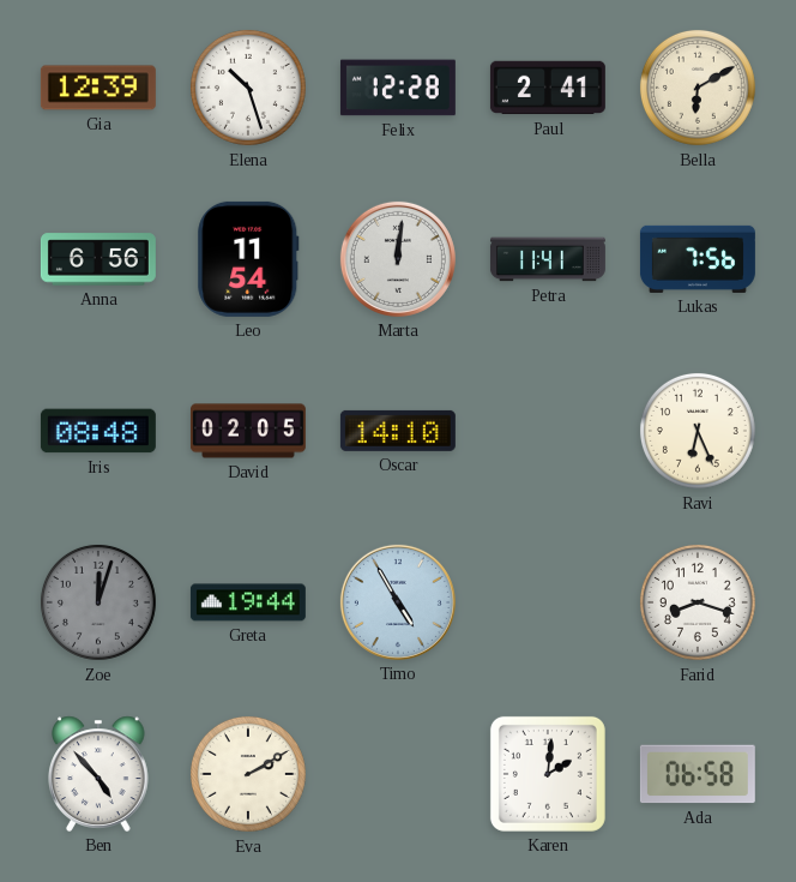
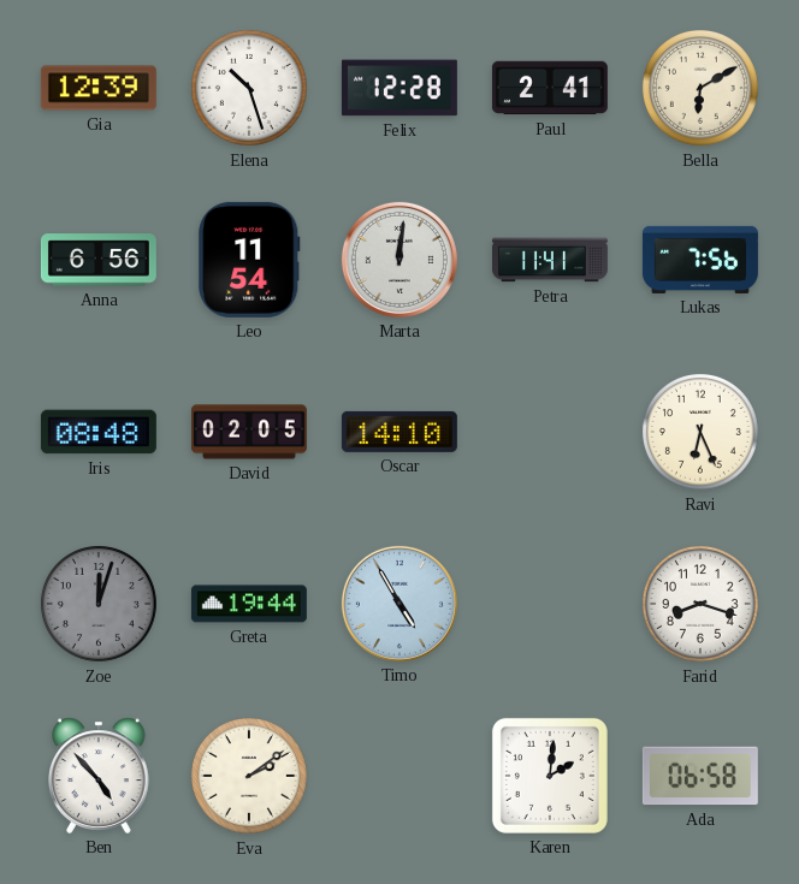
Eva: 2:10 -> 2:09
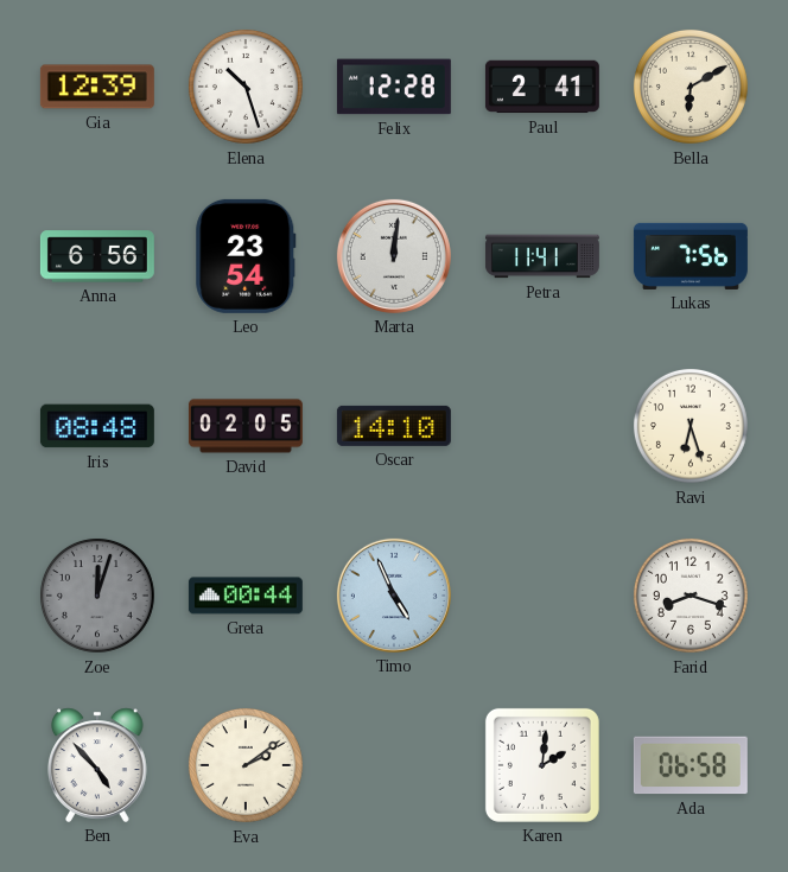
Leo: 11:54 -> 23:54
Ravi: 6:26 -> 6:27
Greta: 19:44 -> 00:44
Timo: 4:55 -> 4:56
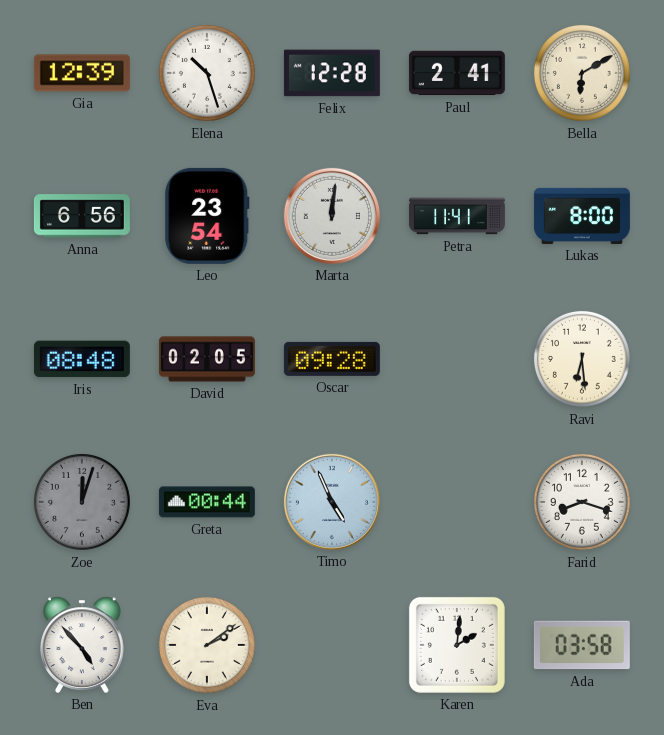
Lukas: 7:56 -> 8:00
Oscar: 14:10 -> 09:28
Ravi: 6:27 -> 6:29
Ada: 06:58 -> 03:58
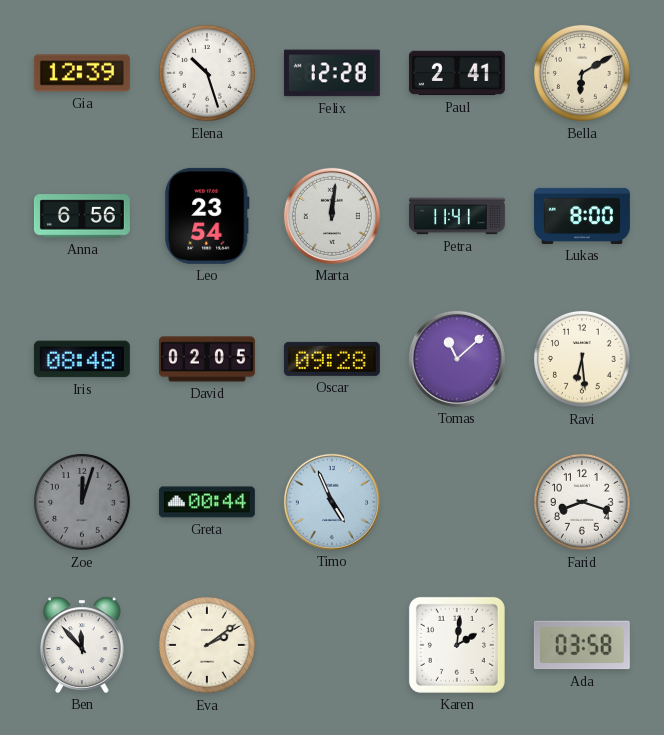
Tomas: none -> 11:08
Ben: 4:53 -> 11:53
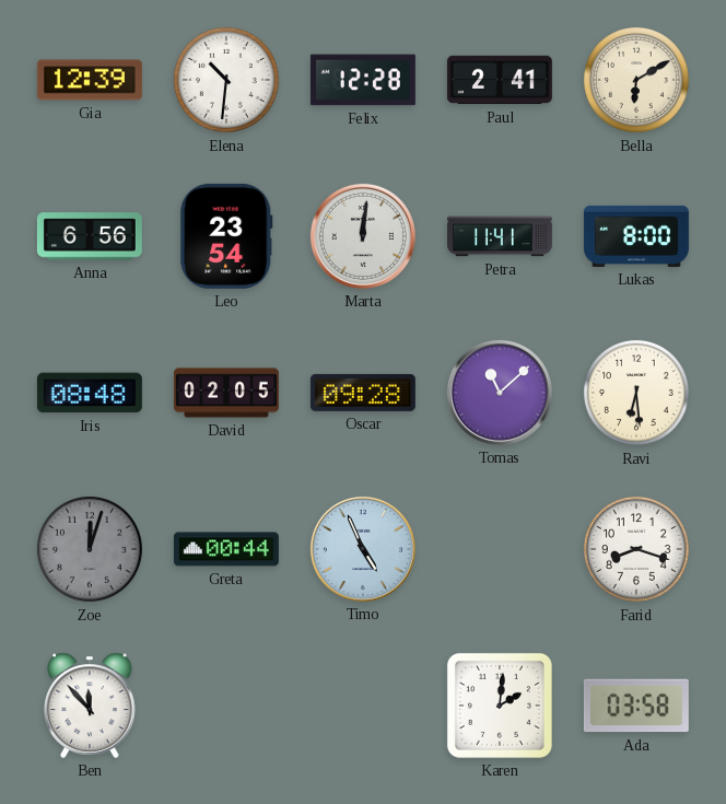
Elena: 10:27 -> 10:31
Eva: 2:09 -> none
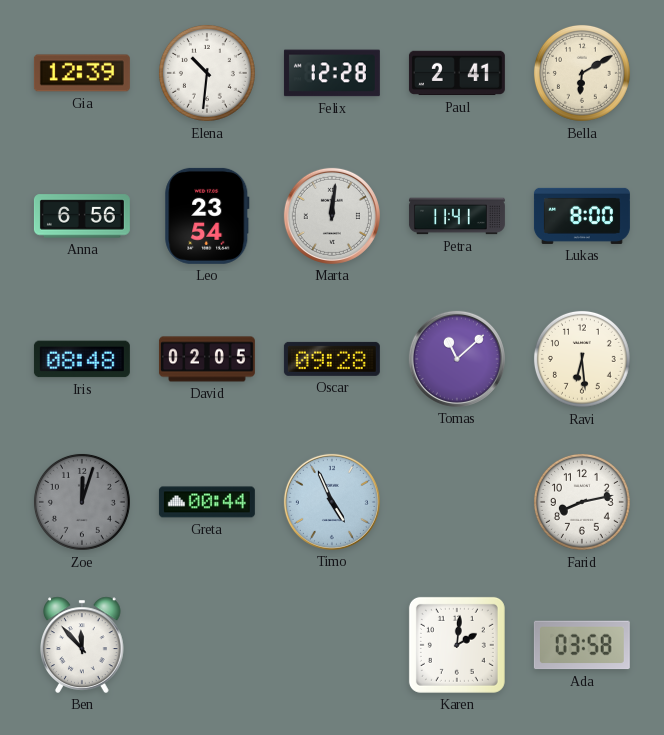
Farid: 8:18 -> 8:13
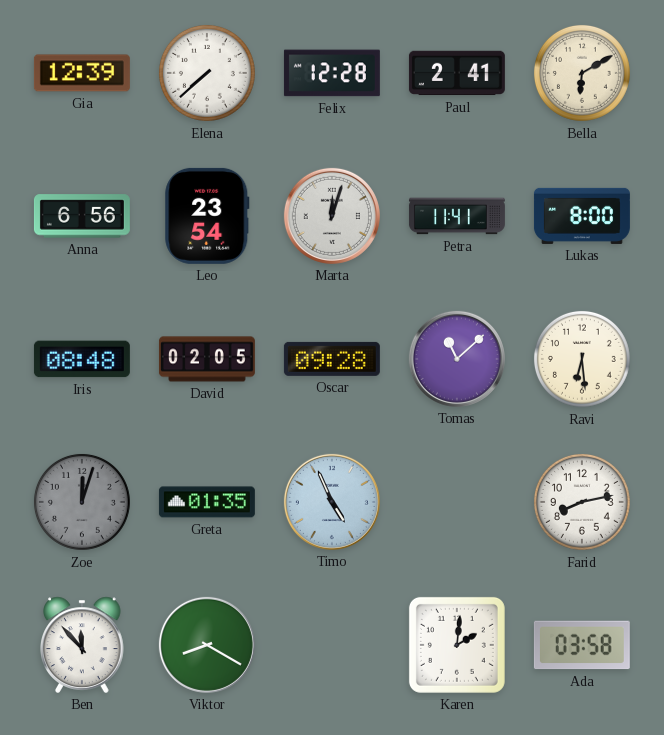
Elena: 10:31 -> 7:38
Marta: 12:01 -> 12:03
Greta: 00:44 -> 01:35
Viktor: none -> 8:20
